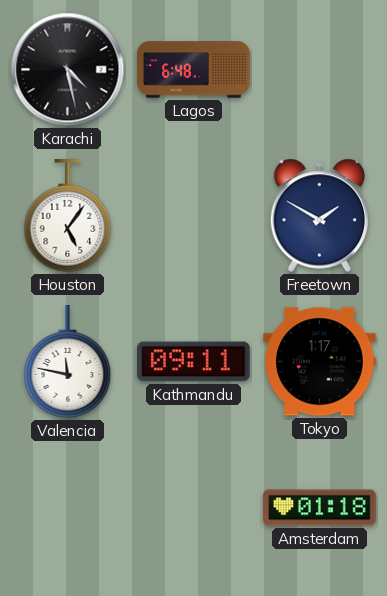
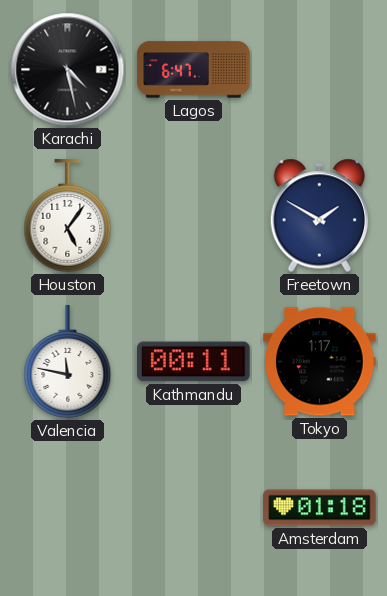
Lagos: 6:48 -> 6:47
Kathmandu: 09:11 -> 00:11
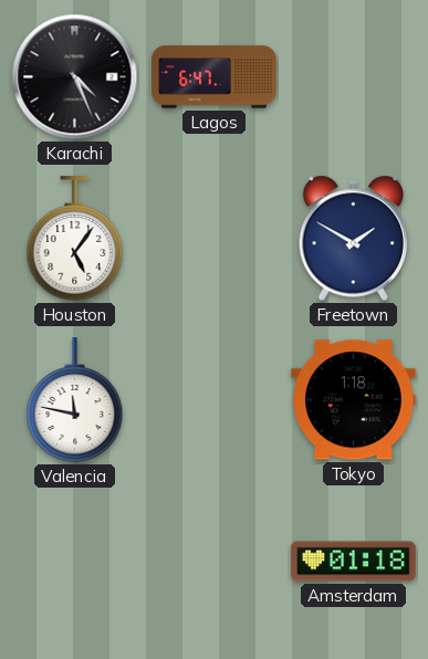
Karachi: 4:28 -> 4:26
Kathmandu: 00:11 -> none
Tokyo: 1:17 -> 1:18
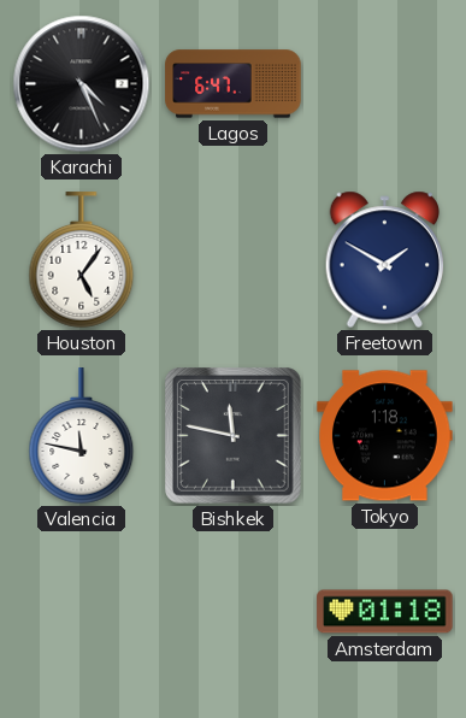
Bishkek: none -> 11:47
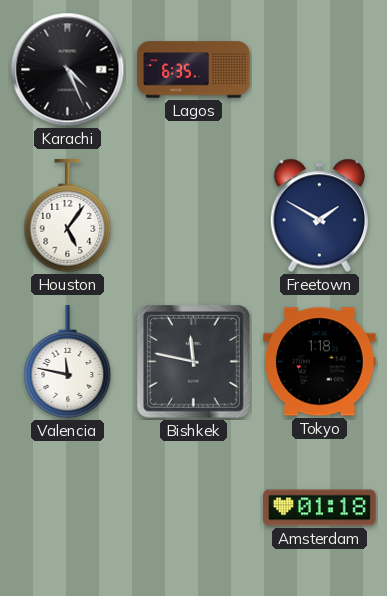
Lagos: 6:47 -> 6:35
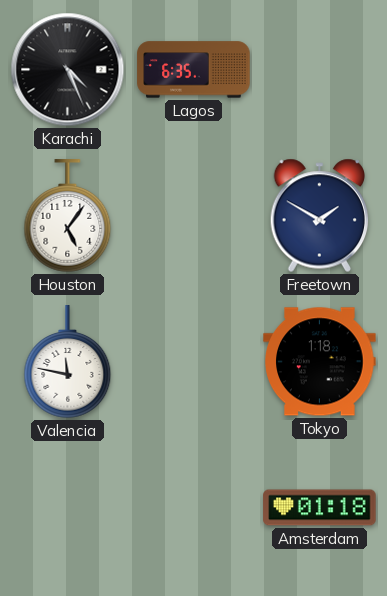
Bishkek: 11:47 -> none
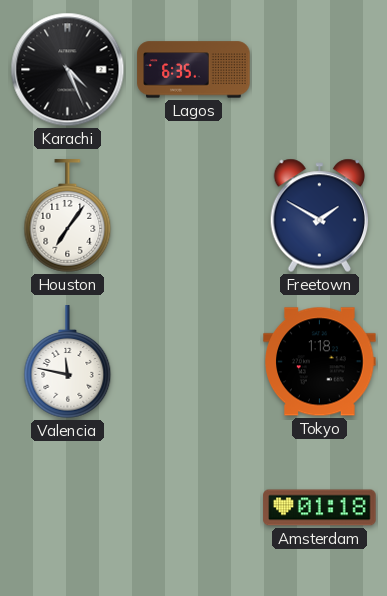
Houston: 5:06 -> 7:06
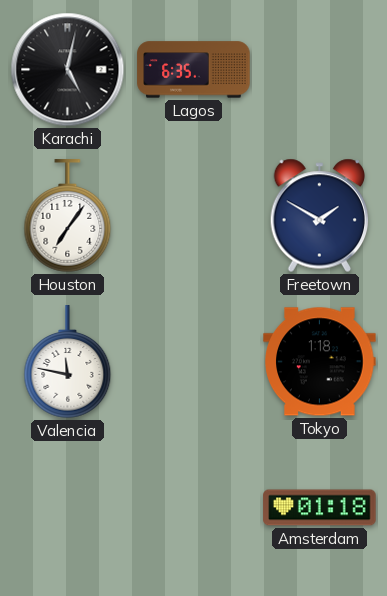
Karachi: 4:26 -> 5:02
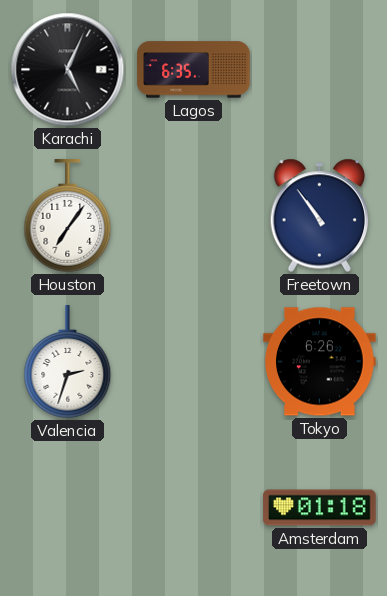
Karachi: 5:02 -> 5:04
Freetown: 1:50 -> 10:54
Valencia: 11:47 -> 2:33
Tokyo: 1:18 -> 6:26
